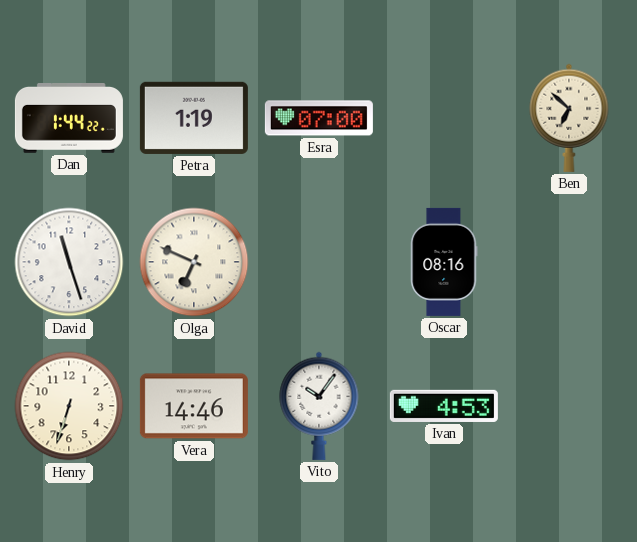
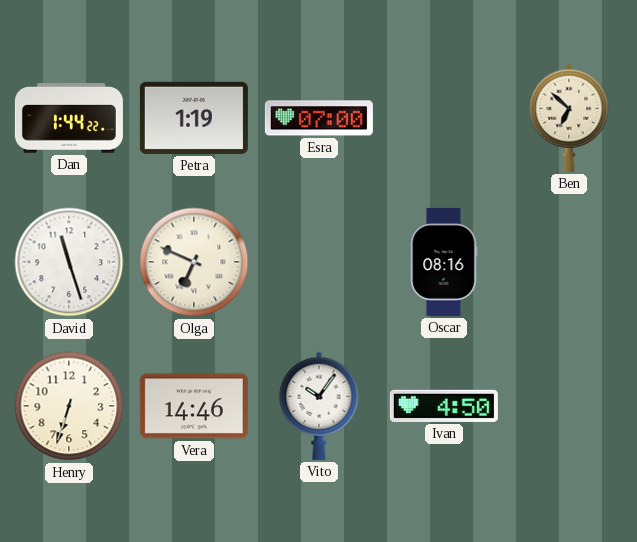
Ivan: 4:53 -> 4:50
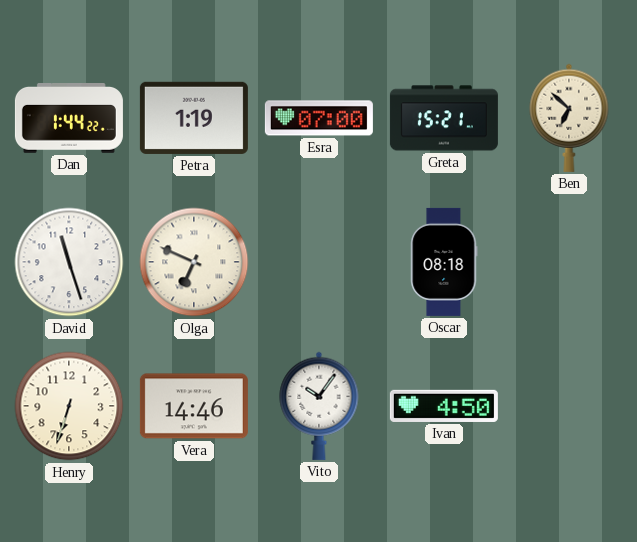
Greta: none -> 15:21
Oscar: 08:16 -> 08:18
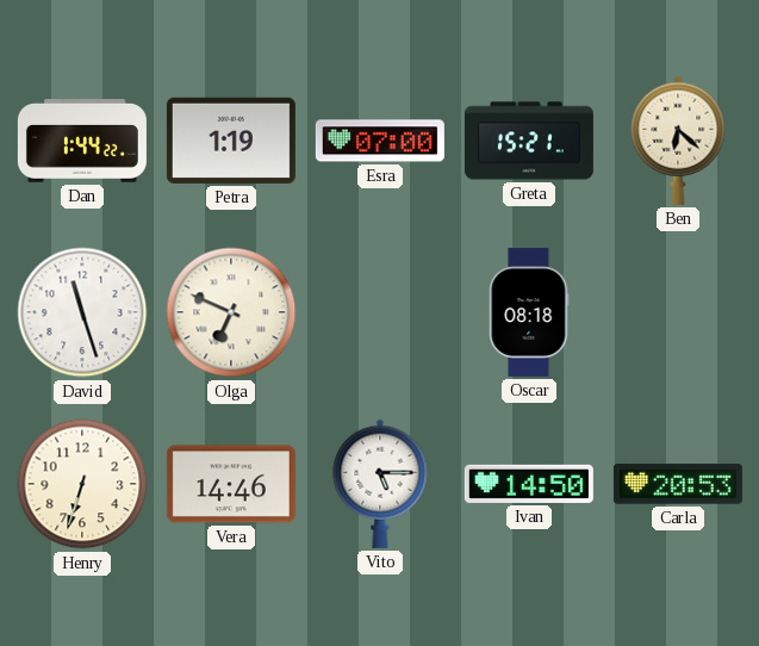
Ben: 6:52 -> 6:22
Vito: 10:06 -> 5:15
Ivan: 4:50 -> 14:50
Carla: none -> 20:53
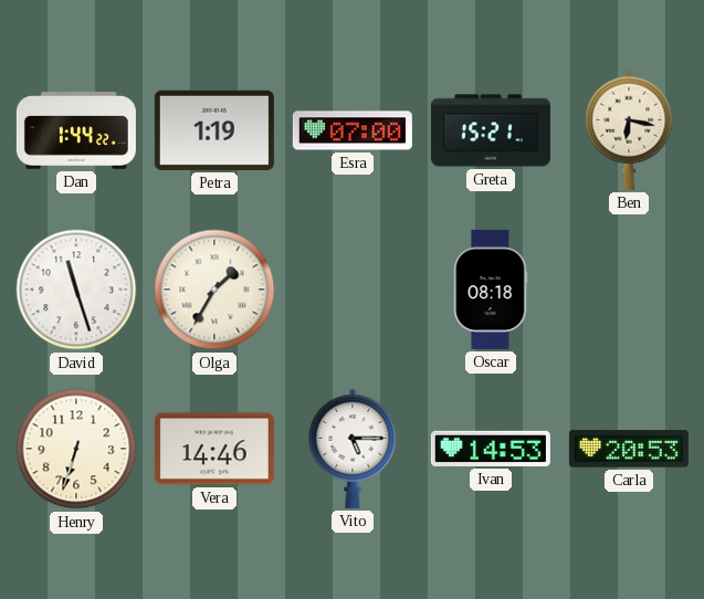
Ben: 6:22 -> 6:17
Olga: 6:49 -> 1:35
Ivan: 14:50 -> 14:53
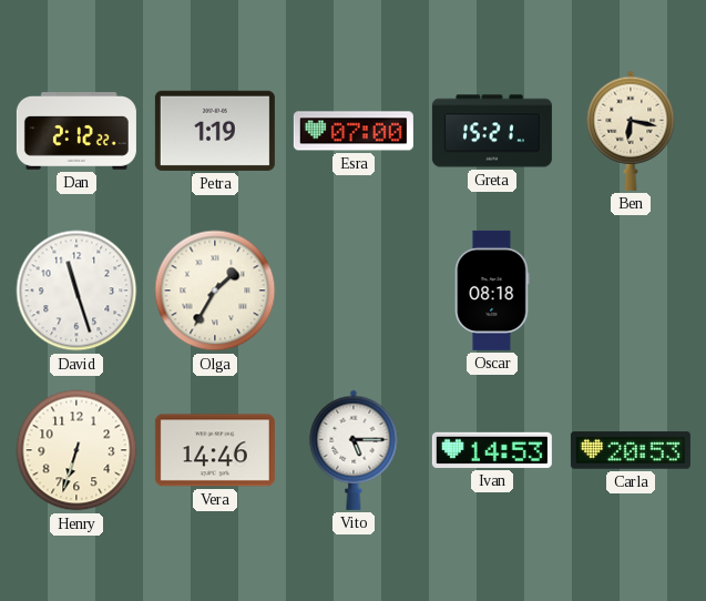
Dan: 1:44 -> 2:12
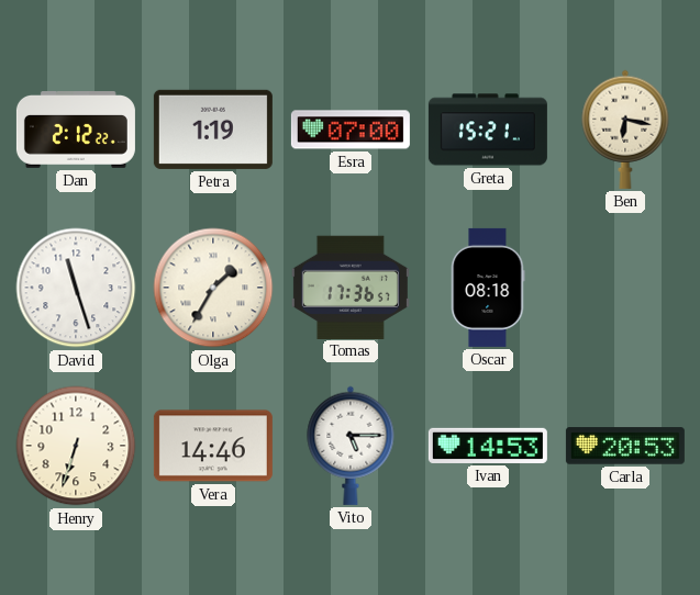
Tomas: none -> 17:36
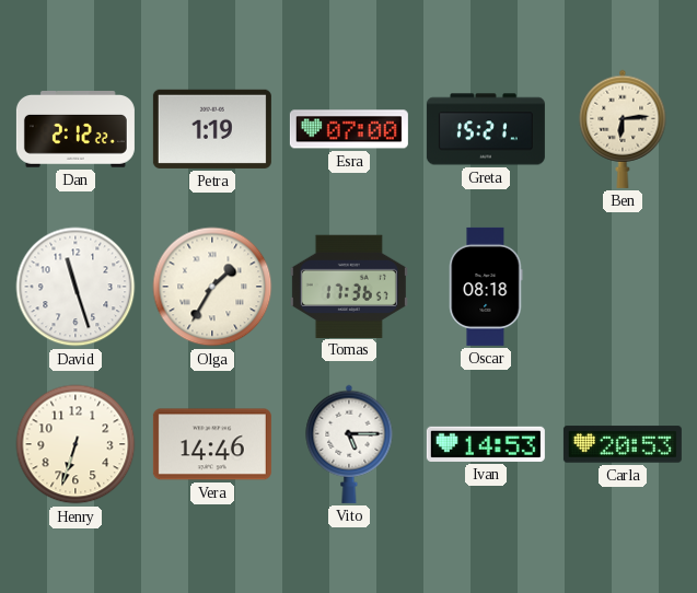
Ben: 6:17 -> 6:14
